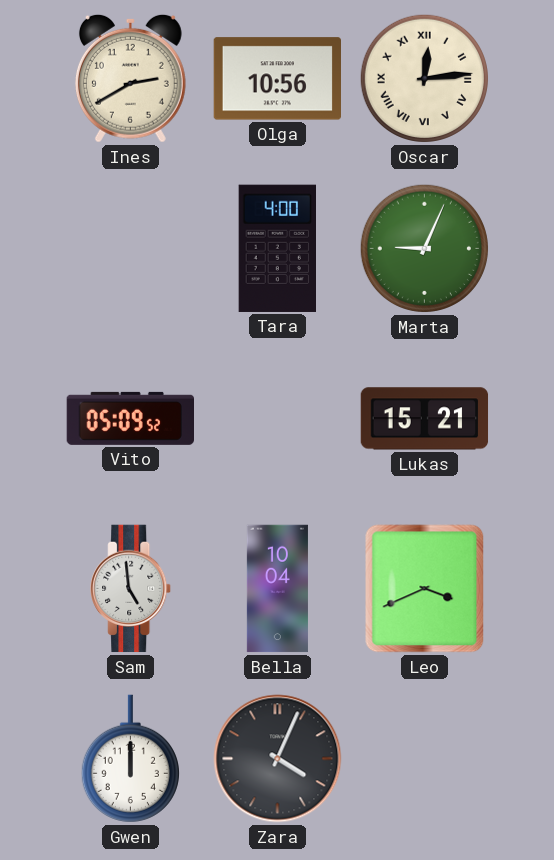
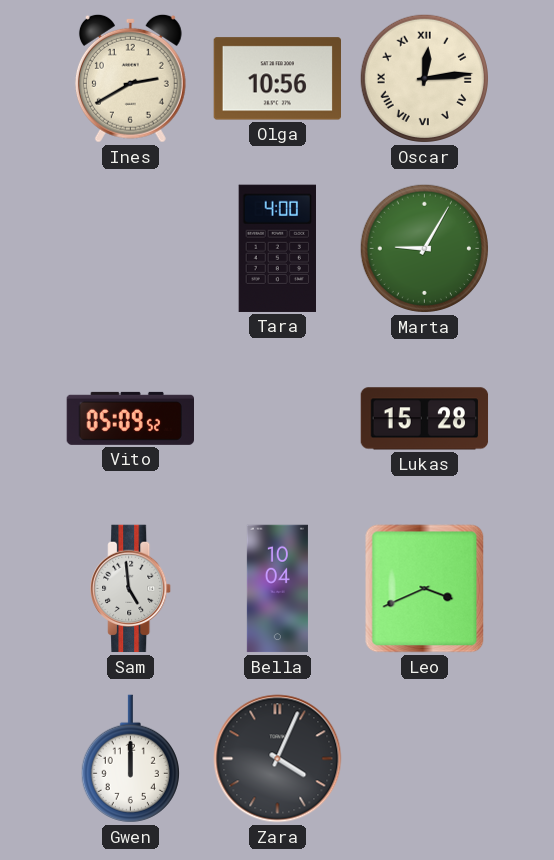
Marta: 9:04 -> 9:05
Lukas: 15:21 -> 15:28
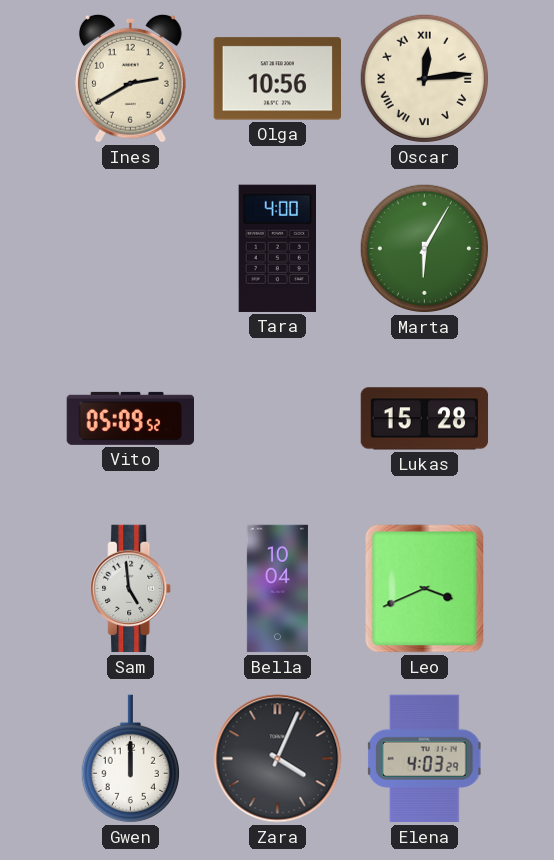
Marta: 9:05 -> 6:05
Elena: none -> 4:03
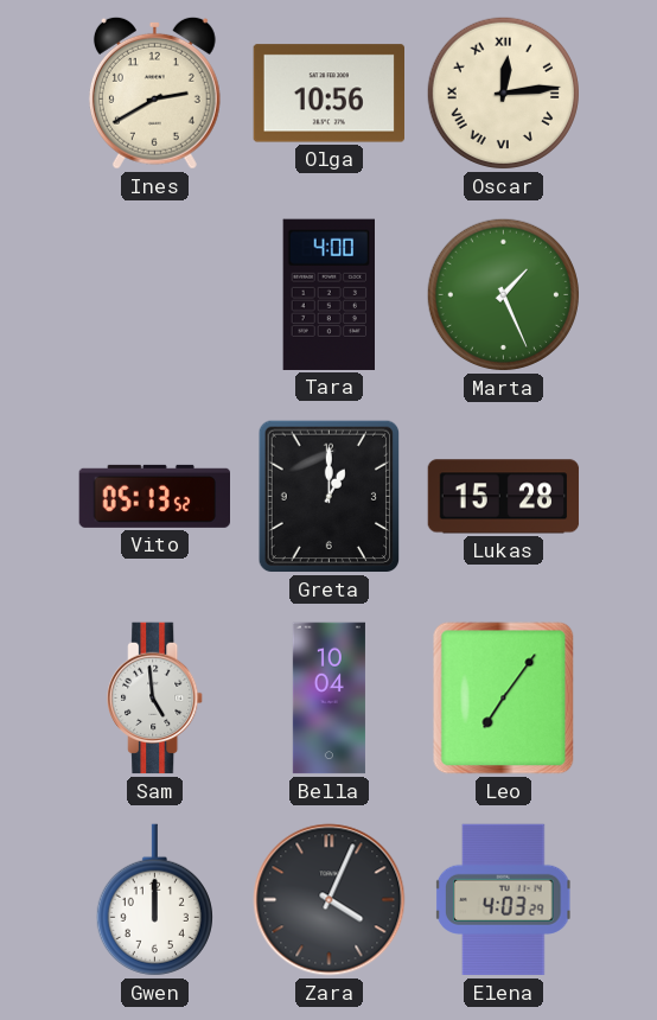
Marta: 6:05 -> 1:26
Vito: 05:09 -> 05:13
Greta: none -> 1:00
Leo: 3:41 -> 7:06
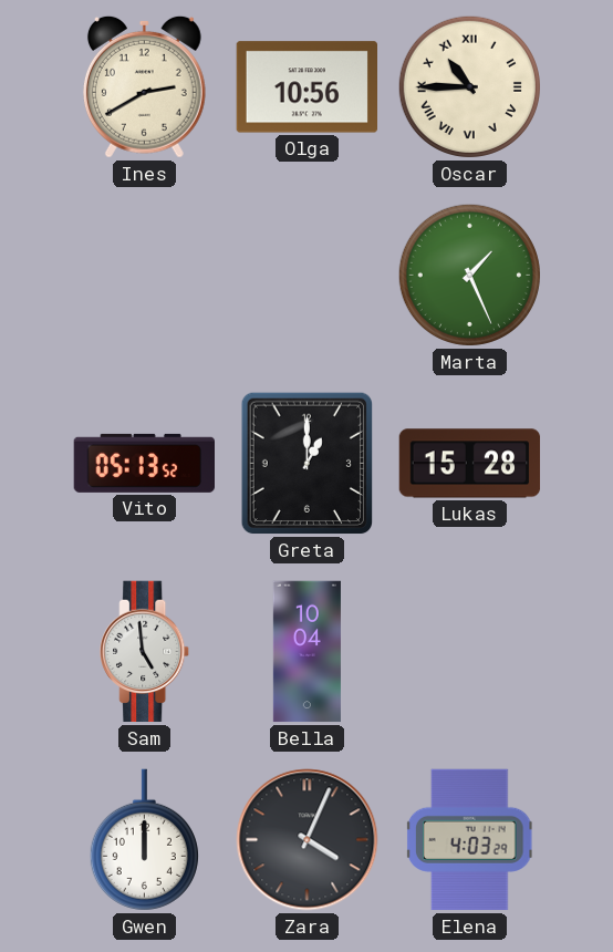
Oscar: 12:14 -> 10:45
Tara: 4:00 -> none
Leo: 7:06 -> none
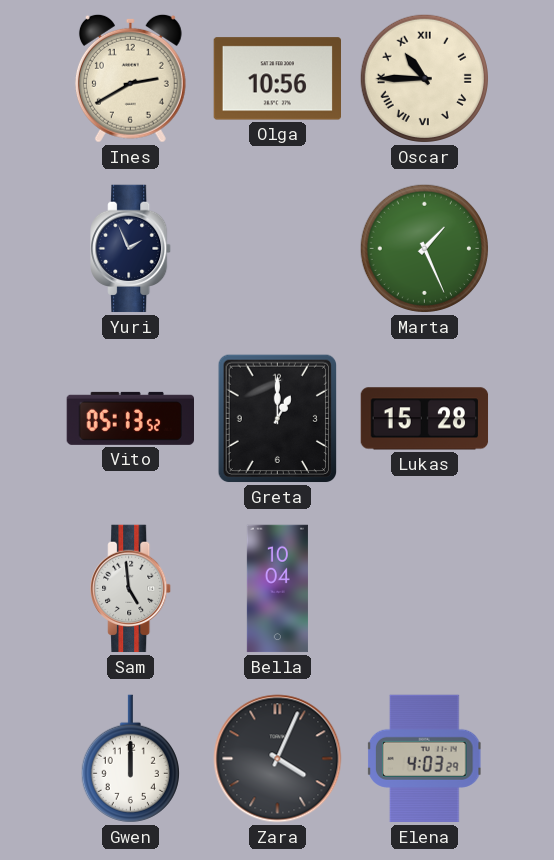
Yuri: none -> 1:56
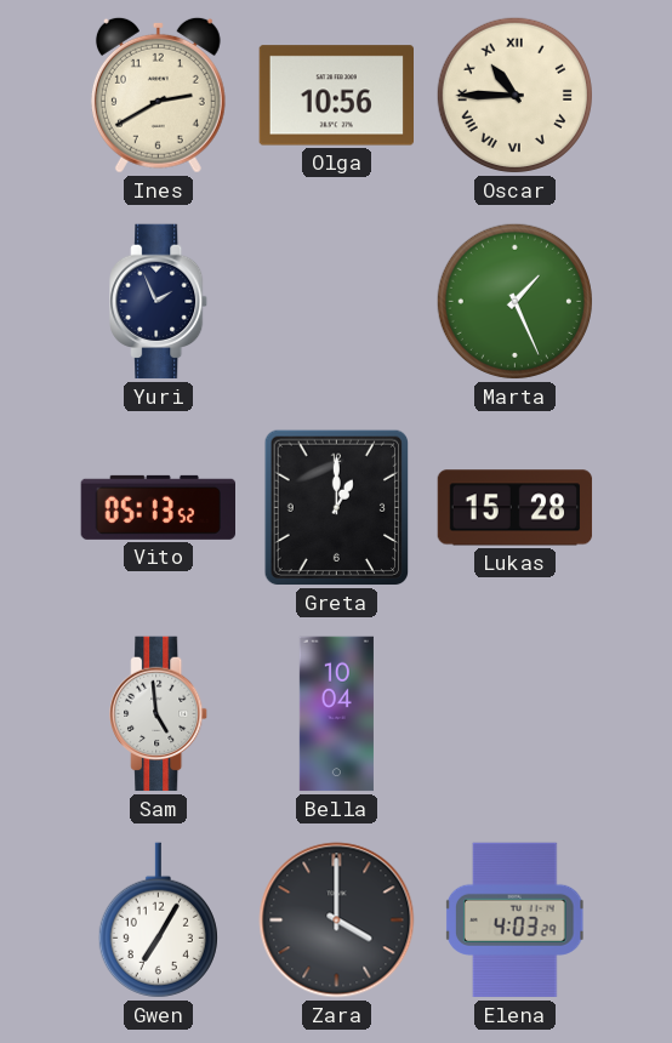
Gwen: 12:00 -> 7:05
Zara: 4:04 -> 4:00
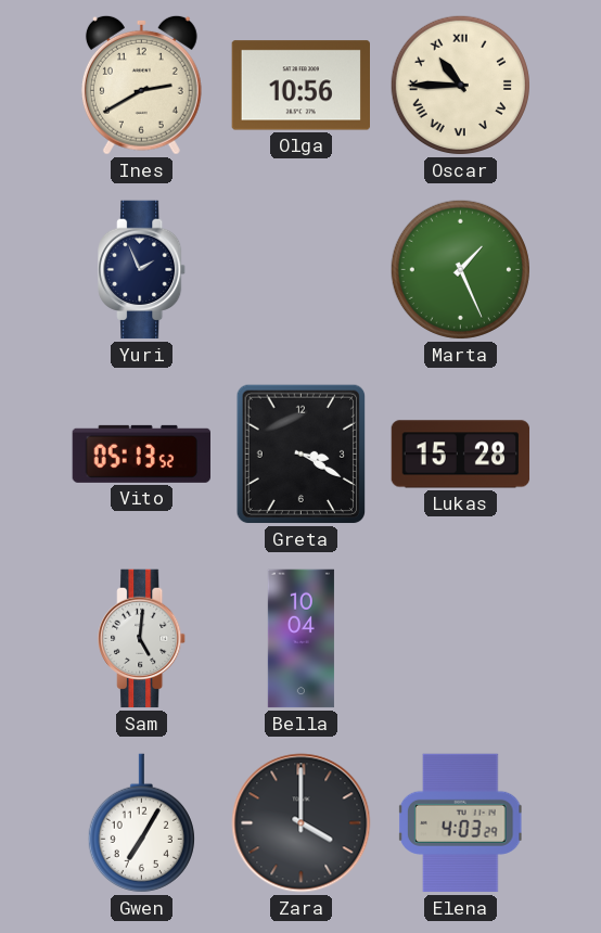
Greta: 1:00 -> 3:20
Sam: 4:59 -> 5:01
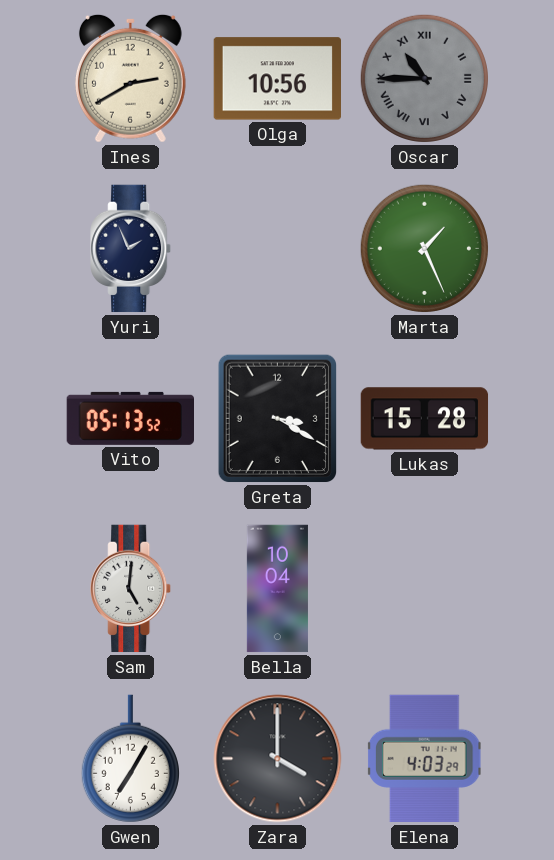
Oscar dial: cream -> grey
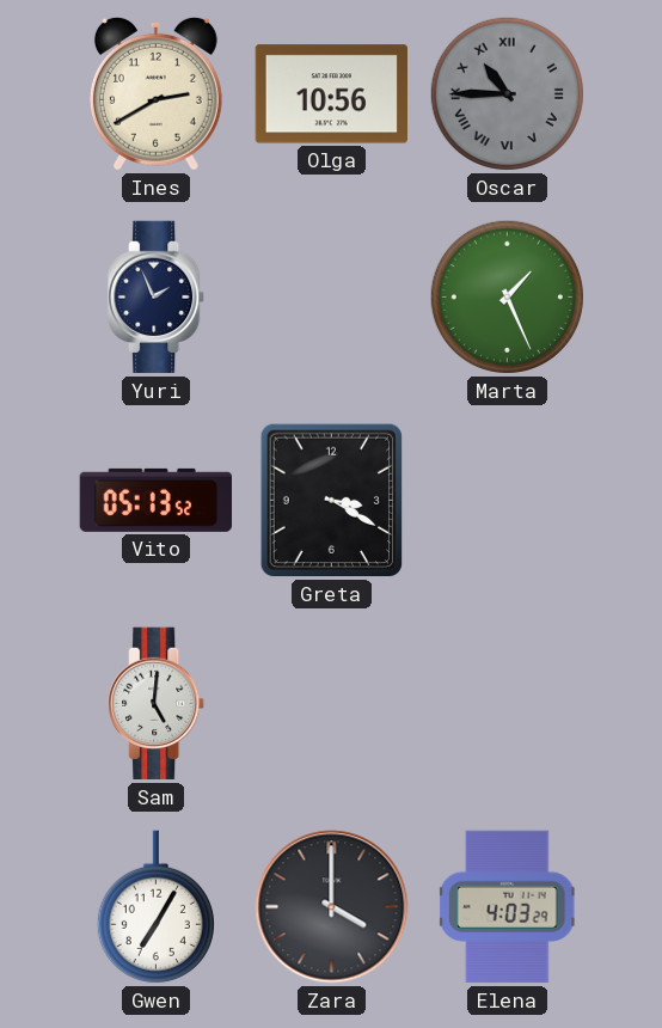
Lukas: 15:28 -> none
Bella: 10:04 -> none
